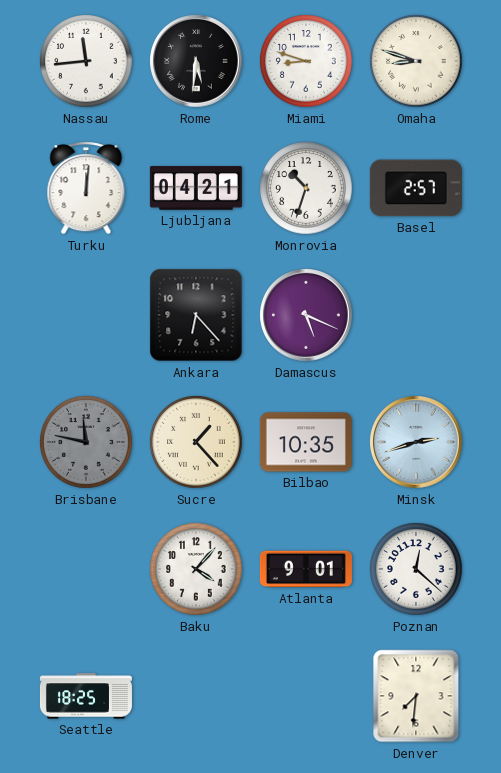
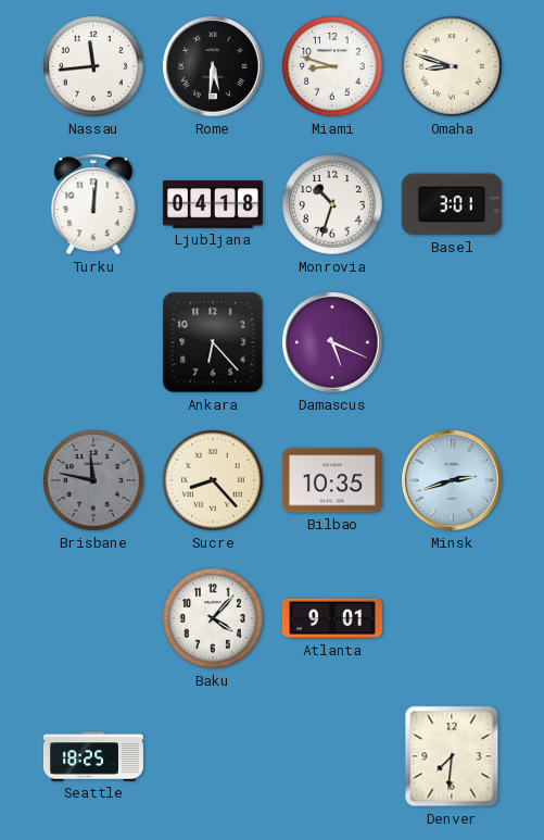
Ljubljana: 04:21 -> 04:18
Basel: 2:57 -> 3:01
Sucre: 1:23 -> 8:23
Poznan: 12:22 -> none
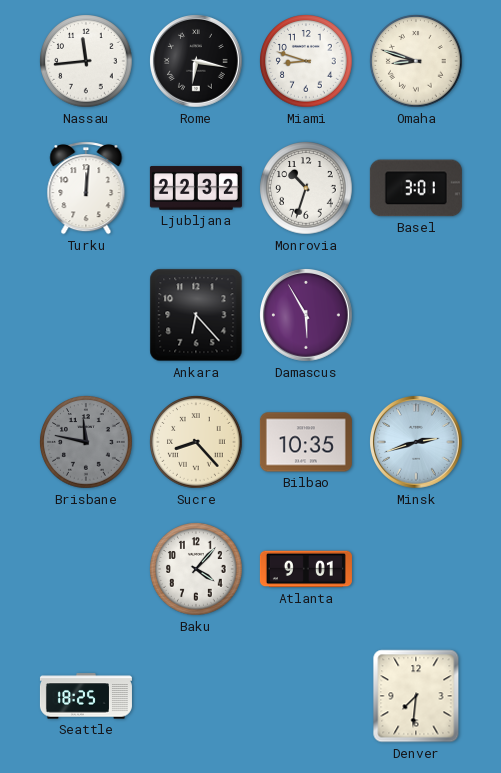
Rome: 5:31 -> 6:17
Ljubljana: 04:18 -> 22:32
Damascus: 5:19 -> 5:55
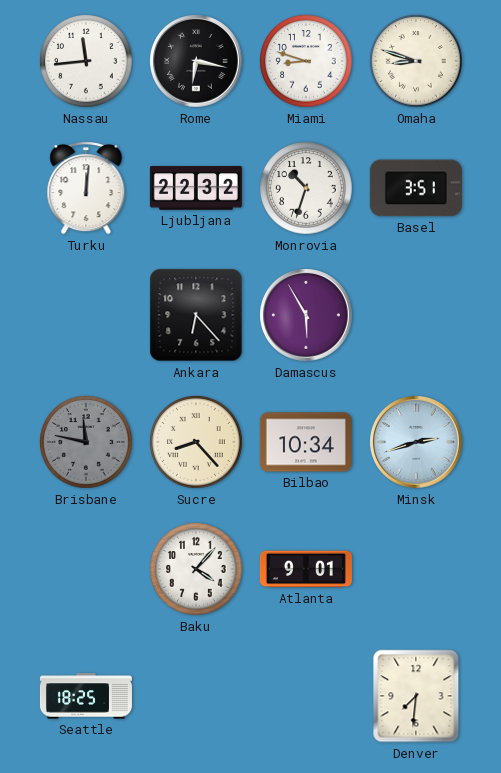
Basel: 3:01 -> 3:51
Bilbao: 10:35 -> 10:34
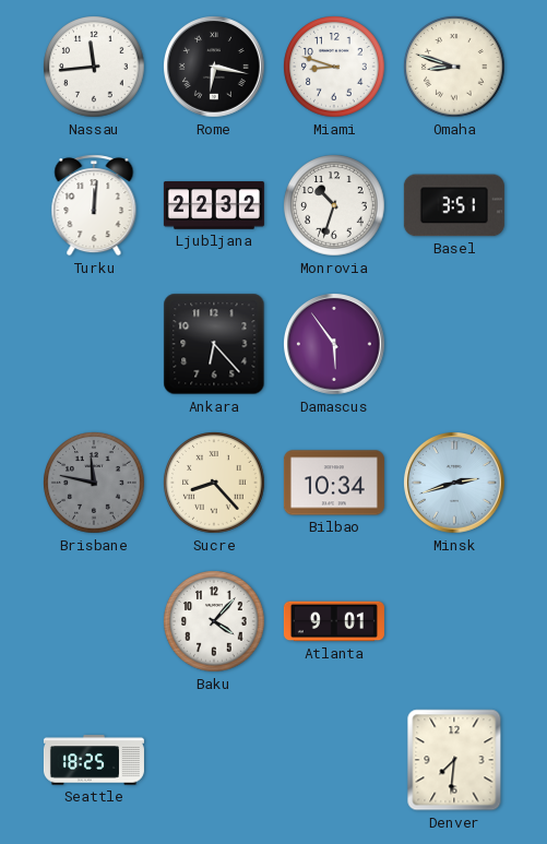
Damascus: 5:55 -> 5:54
